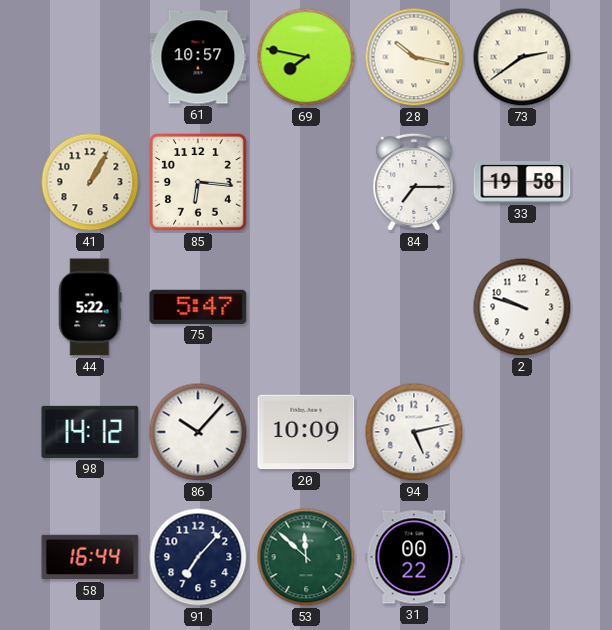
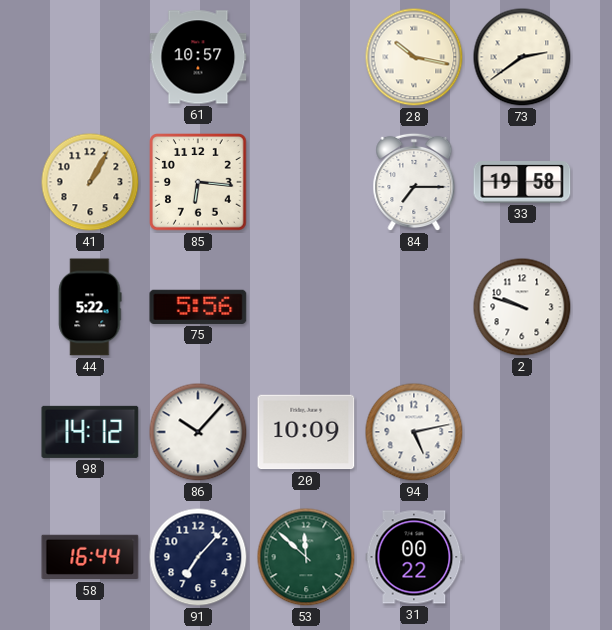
69: 7:47 -> none
75: 5:47 -> 5:56
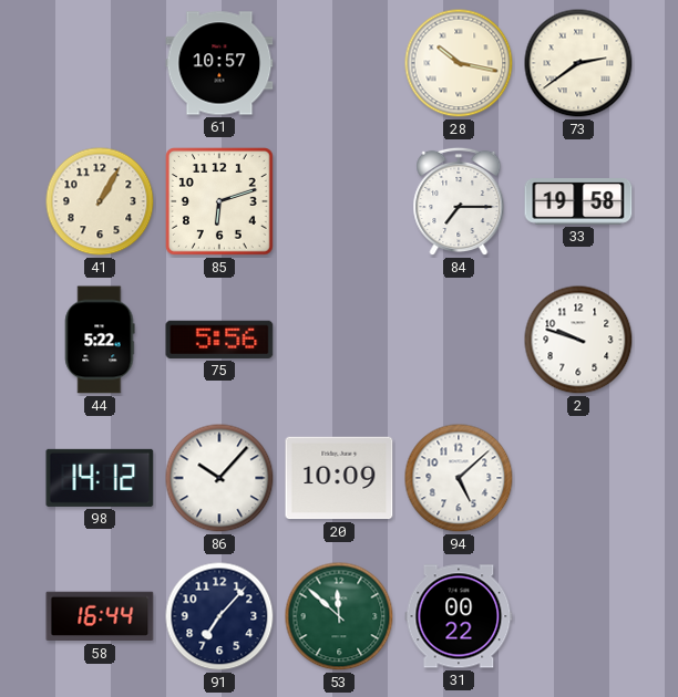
85: 6:16 -> 6:12
94: 5:13 -> 5:08
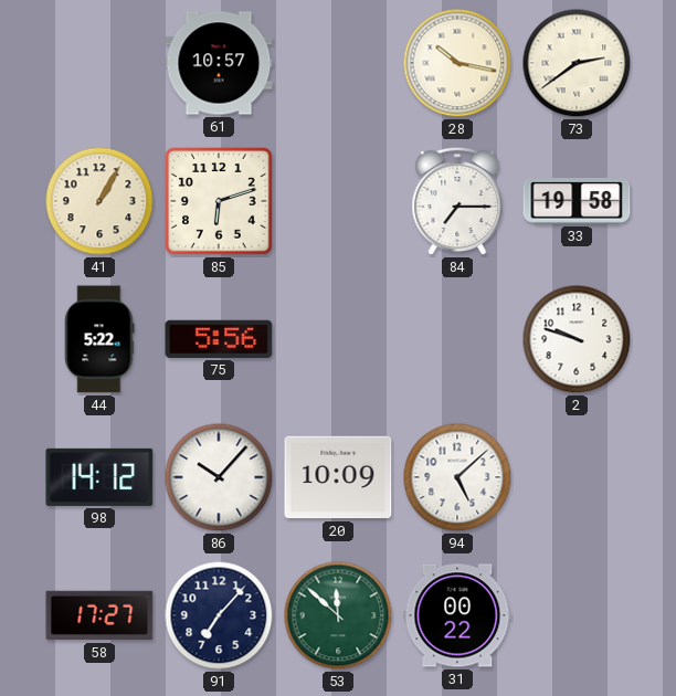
58: 16:44 -> 17:27
